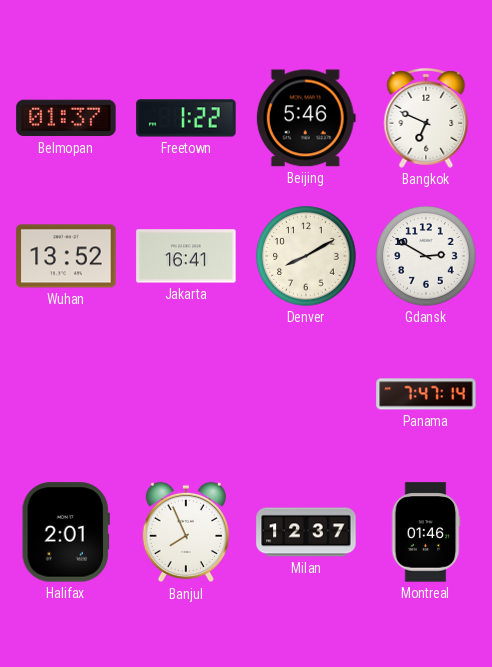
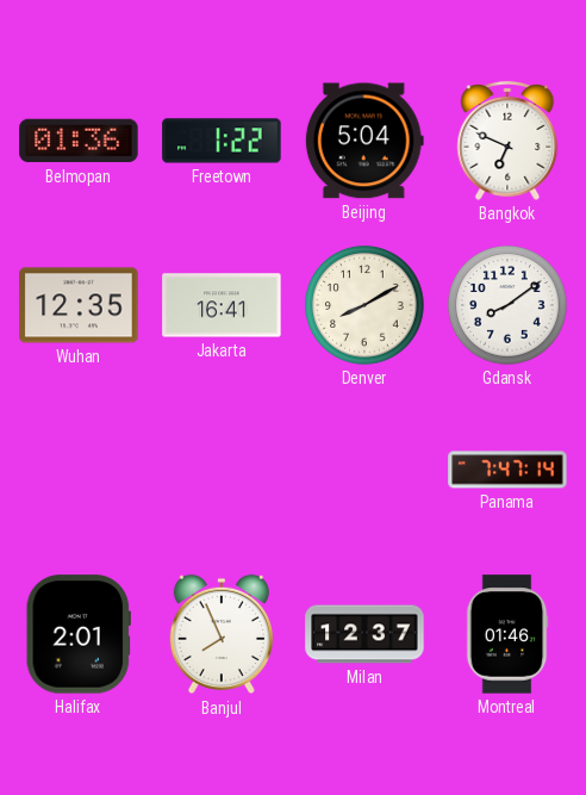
Belmopan: 01:37 -> 01:36
Beijing: 5:46 -> 5:04
Wuhan: 13:52 -> 12:35
Gdansk: 2:50 -> 8:09
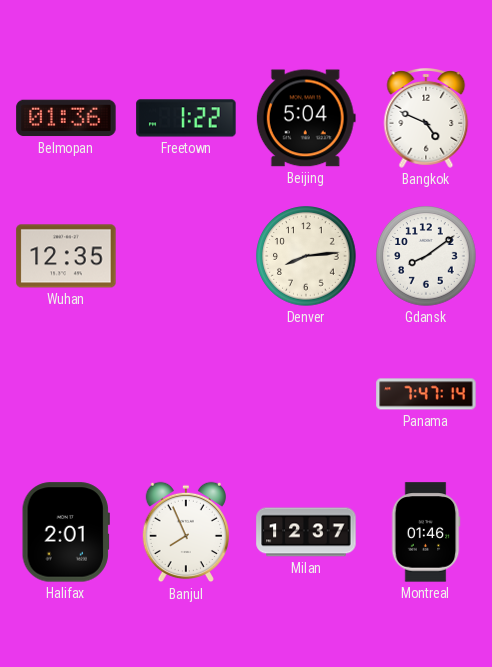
Bangkok: 6:49 -> 4:49
Jakarta: 16:41 -> none
Denver: 8:10 -> 8:14
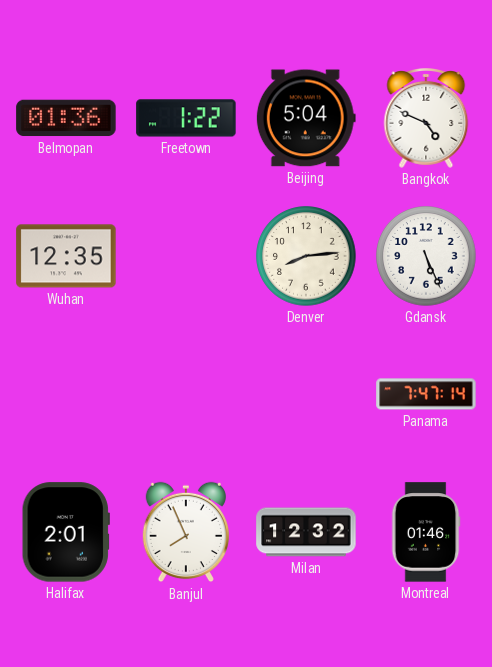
Gdansk: 8:09 -> 5:26
Milan: 12:37 -> 12:32
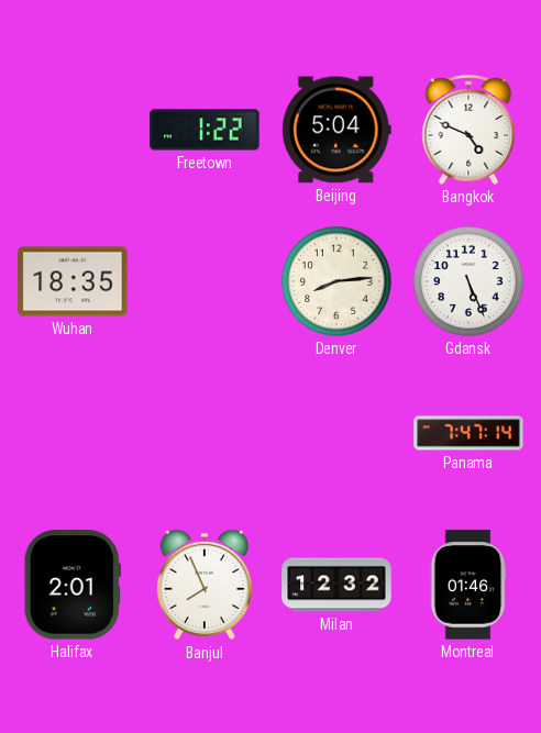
Belmopan: 01:36 -> none
Wuhan: 12:35 -> 18:35
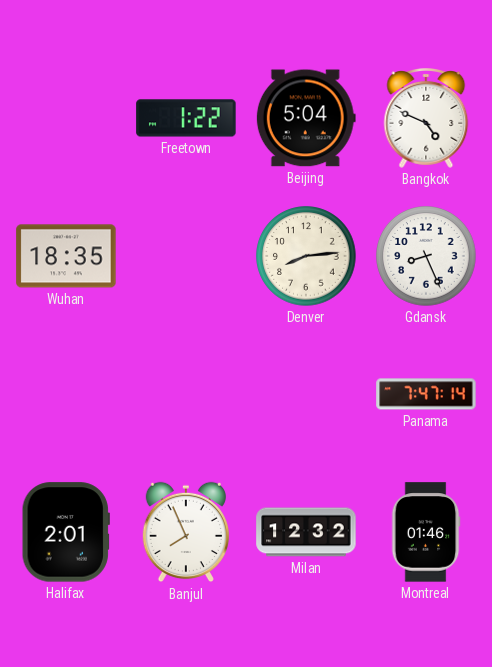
Gdansk: 5:26 -> 8:26
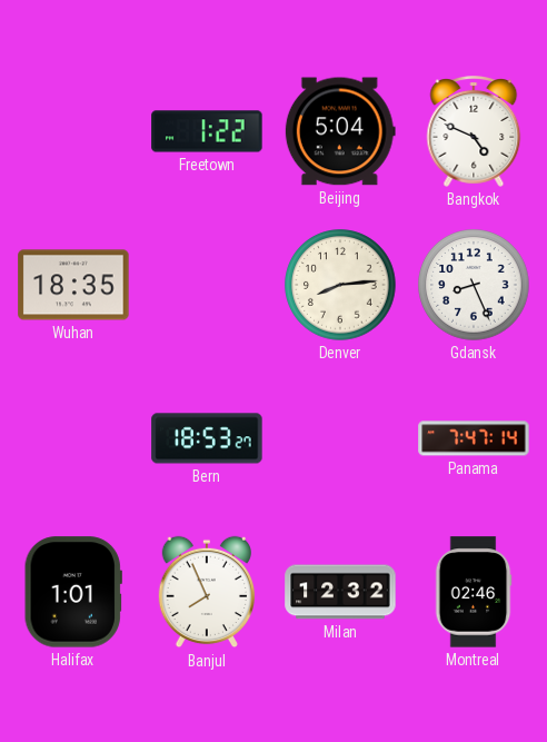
Bern: none -> 18:53
Halifax: 2:01 -> 1:01
Montreal: 01:46 -> 02:46
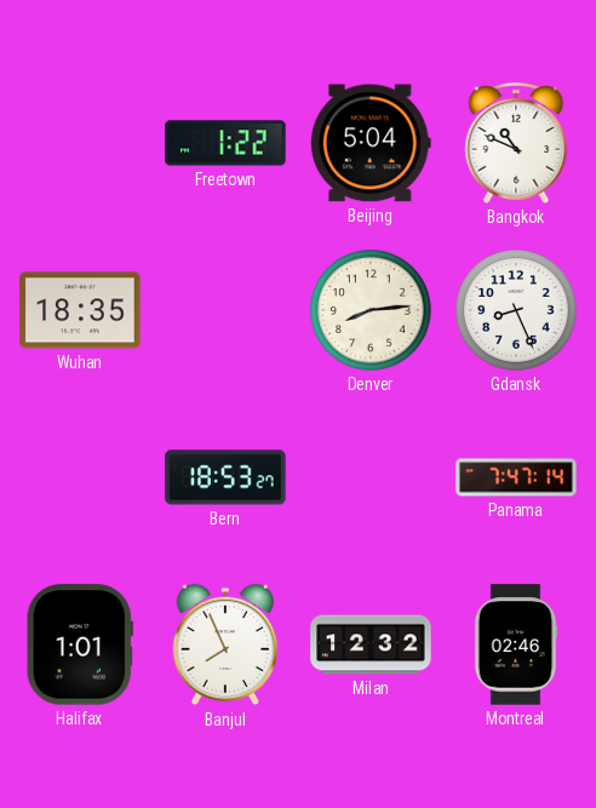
Bangkok: 4:49 -> 10:49
